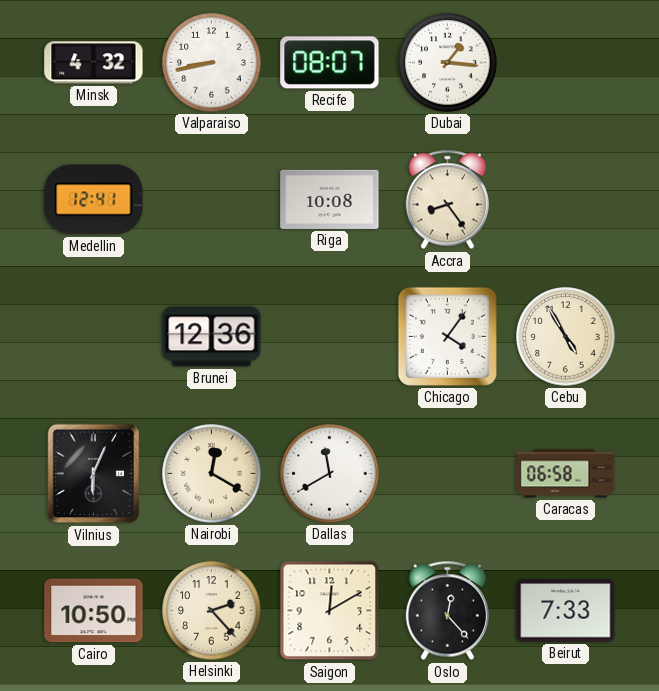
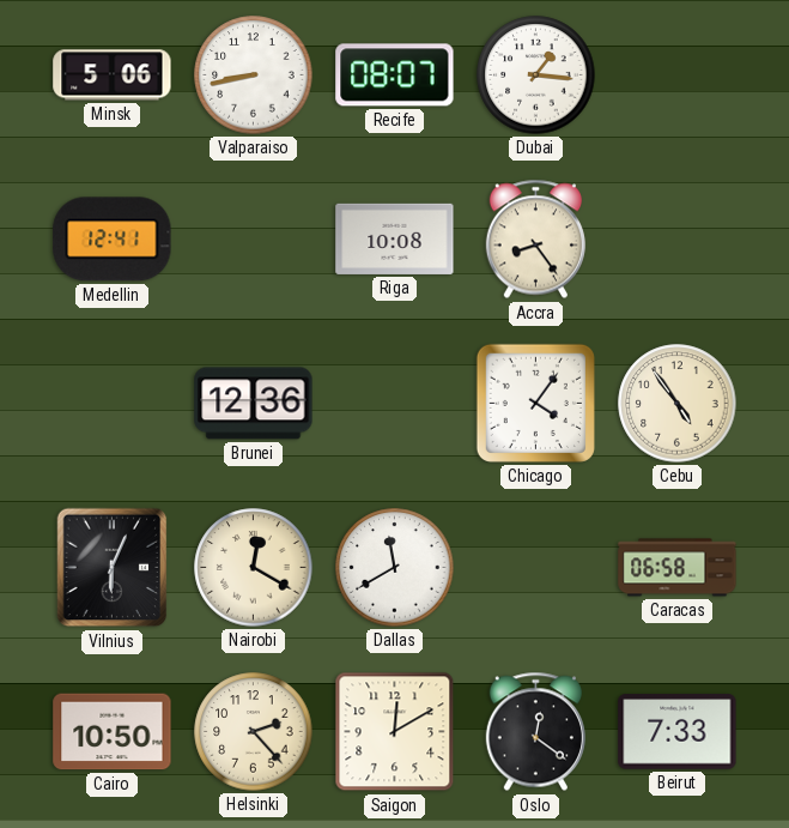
Minsk: 4:32 -> 5:06
Cebu: 4:55 -> 4:54
Oslo: 12:23 -> 12:21
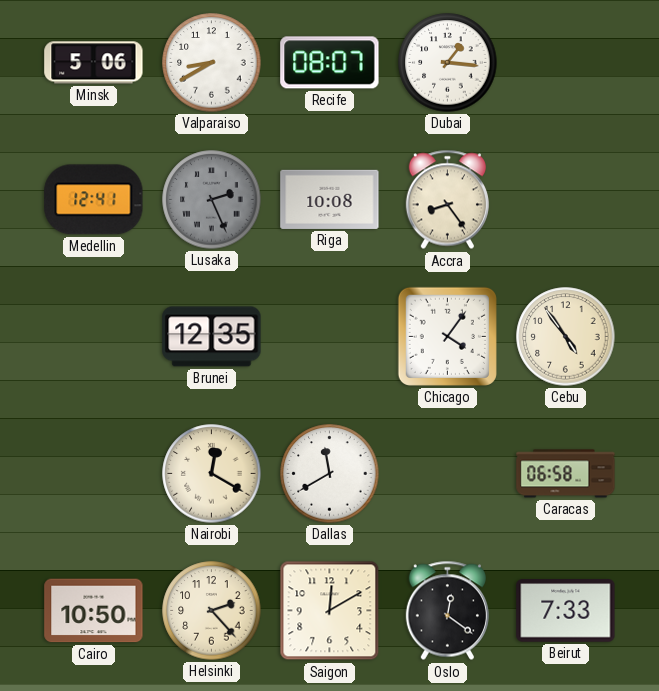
Valparaiso: 8:43 -> 8:40
Lusaka: none -> 2:26
Brunei: 12:36 -> 12:35
Vilnius: 6:04 -> none
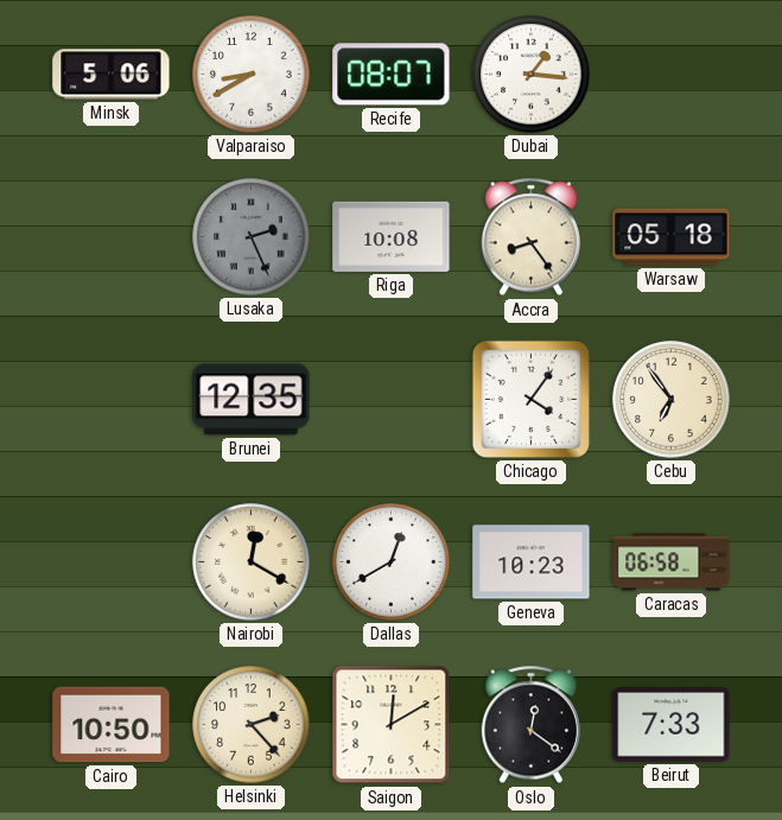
Medellin: 12:41 -> none
Warsaw: none -> 05:18
Cebu: 4:54 -> 6:54
Dallas: 11:40 -> 12:40
Geneva: none -> 10:23
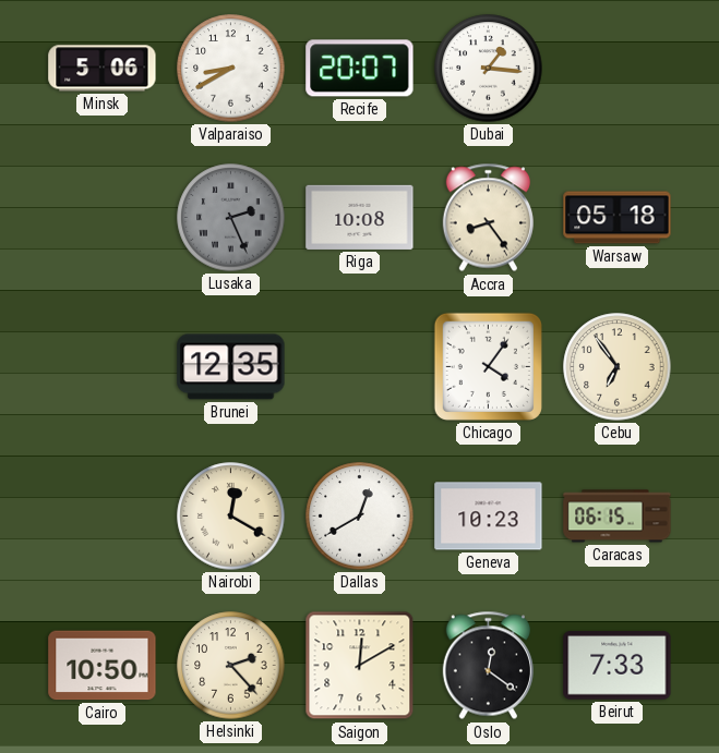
Recife: 08:07 -> 20:07
Caracas: 06:58 -> 06:15
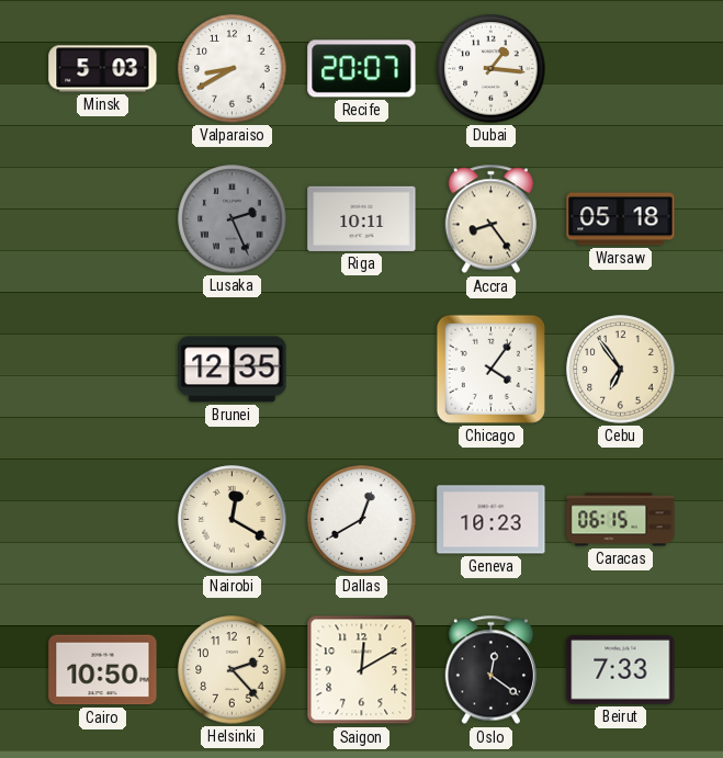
Minsk: 5:06 -> 5:03
Riga: 10:08 -> 10:11
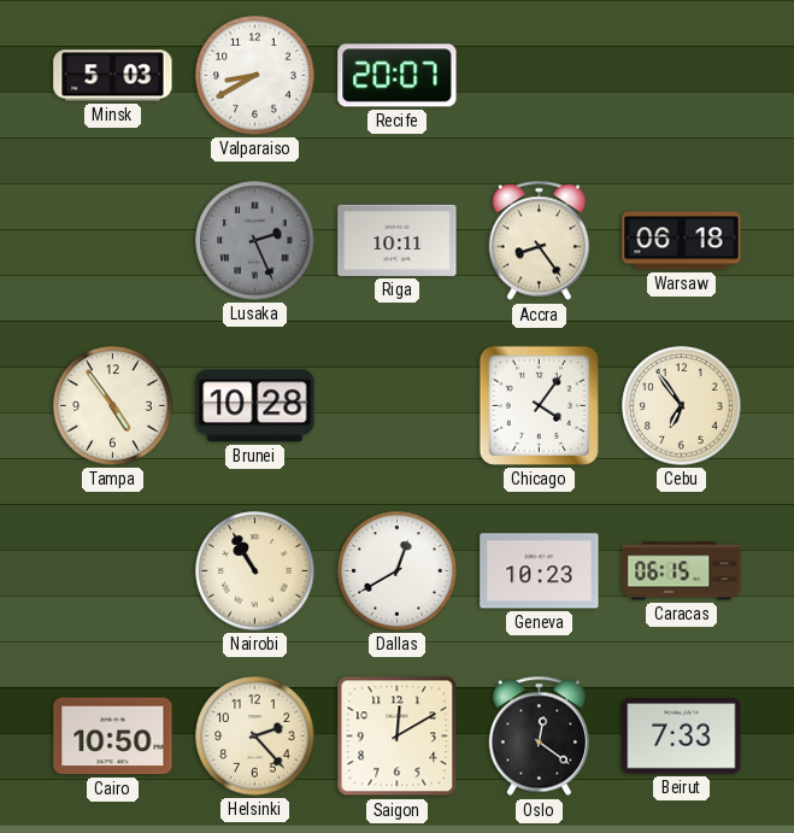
Dubai: 1:16 -> none
Warsaw: 05:18 -> 06:18
Tampa: none -> 4:54
Brunei: 12:35 -> 10:28
Nairobi: 12:20 -> 10:55
